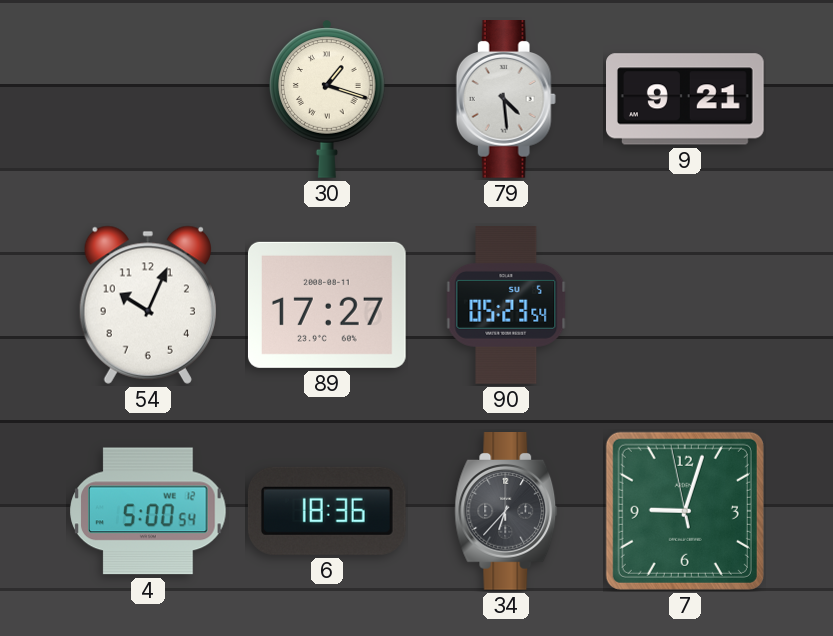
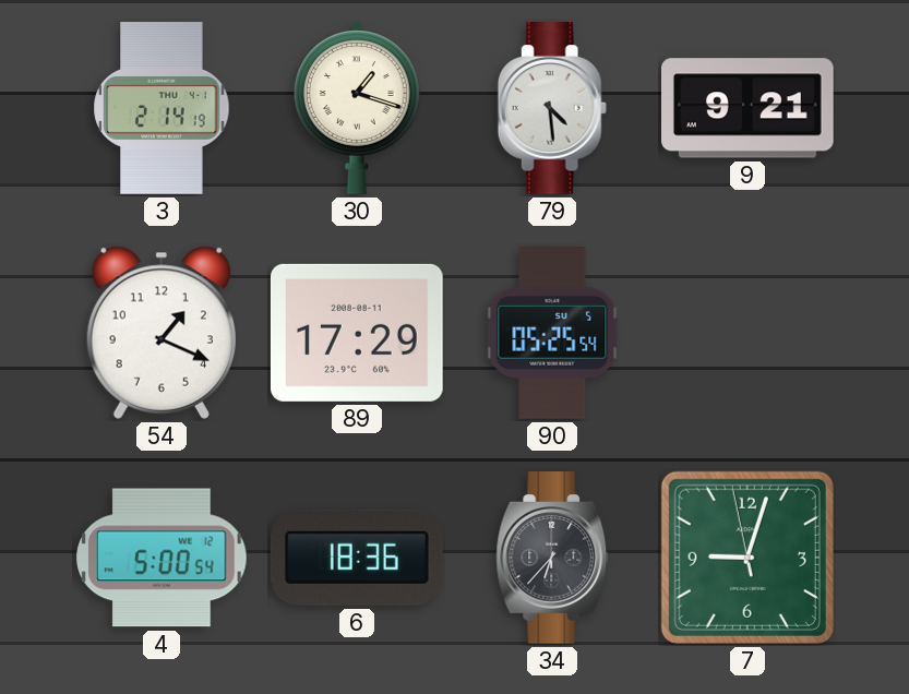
3: none -> 2:14
54: 10:04 -> 1:19
89: 17:27 -> 17:29
90: 05:23 -> 05:25
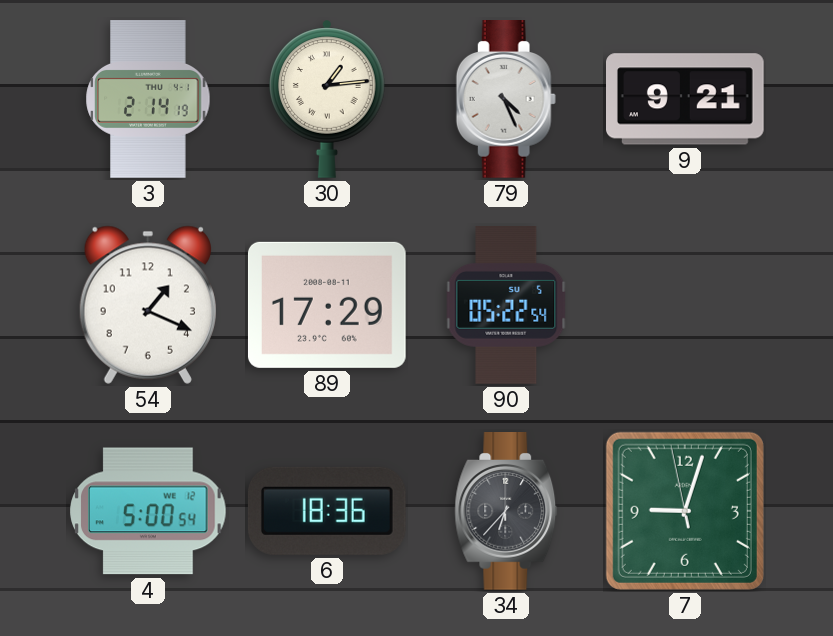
30: 1:18 -> 1:14
79: 4:29 -> 4:26
90: 05:25 -> 05:22
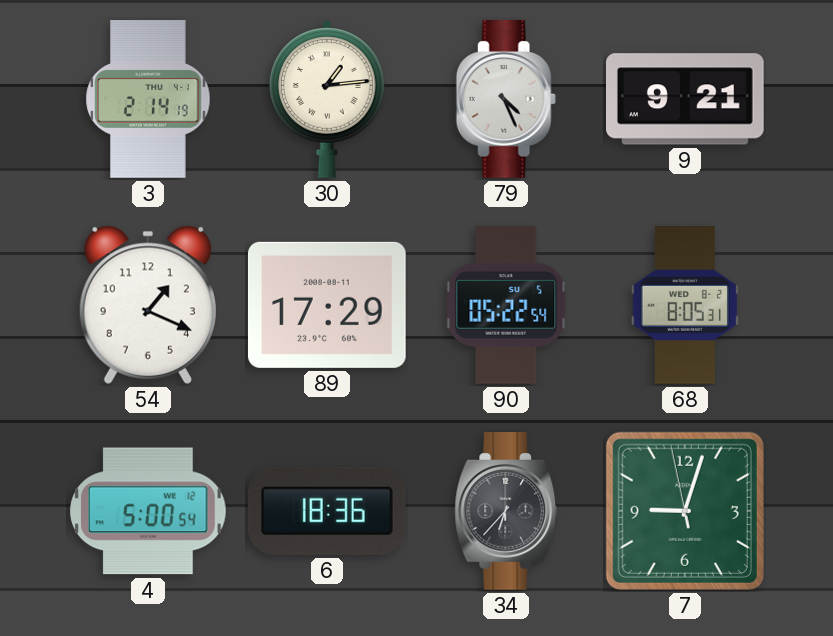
68: none -> 8:05
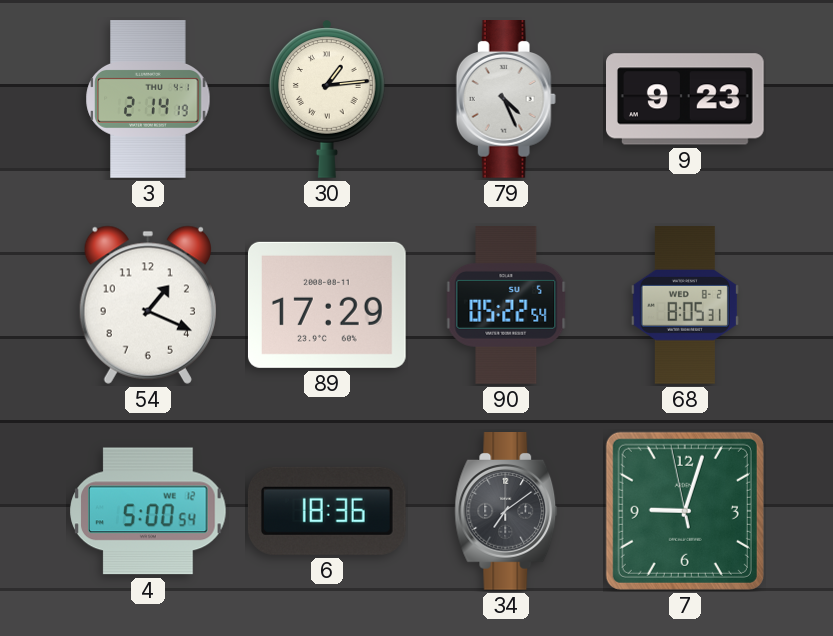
9: 9:21 -> 9:23
34: 6:37 -> 7:09
